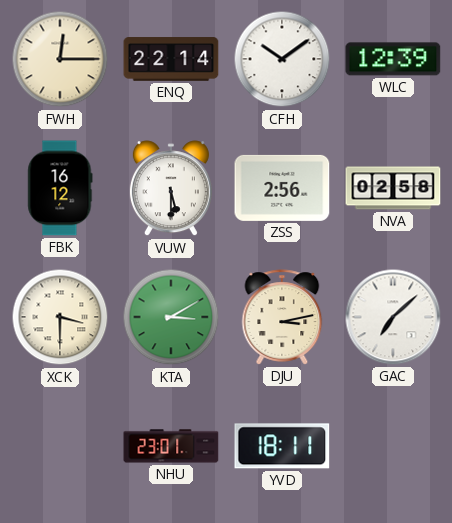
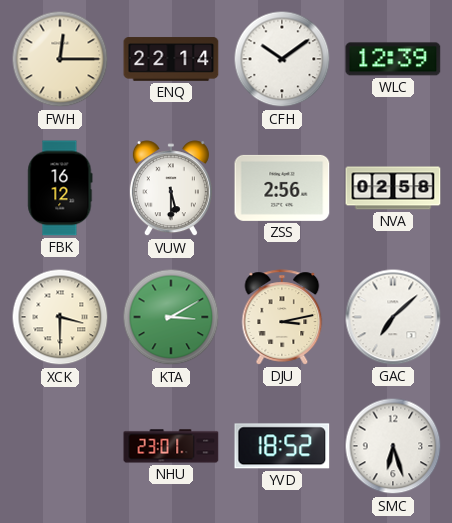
YVD: 18:11 -> 18:52
SMC: none -> 6:27
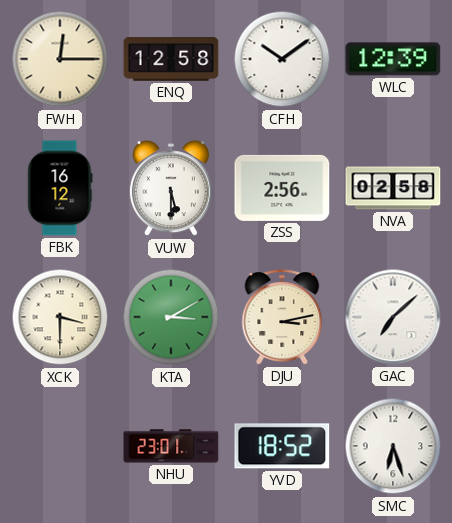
ENQ: 22:14 -> 12:58
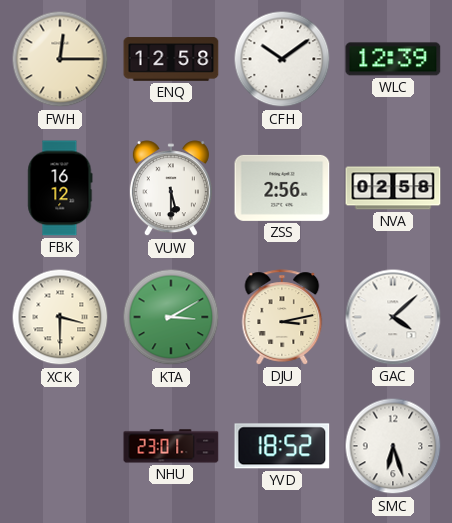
GAC: 7:08 -> 4:08
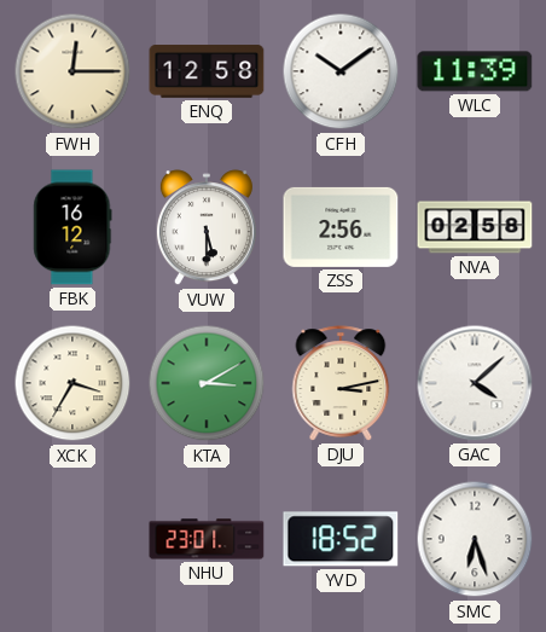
WLC: 12:39 -> 11:39
XCK: 3:30 -> 3:35
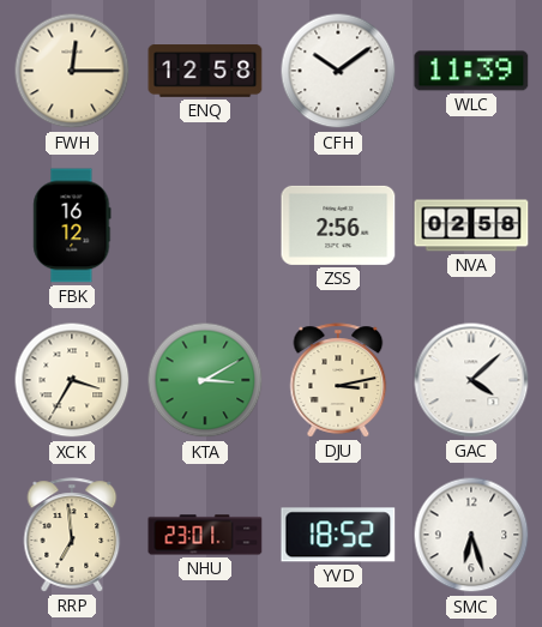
VUW: 5:30 -> none
RRP: none -> 6:59
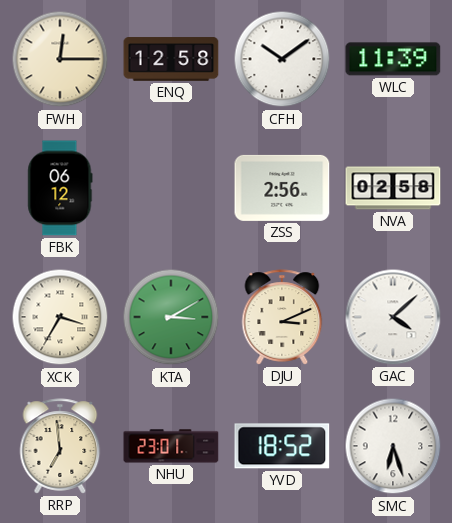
FBK: 16:12 -> 06:12
DJU: 3:13 -> 3:11
